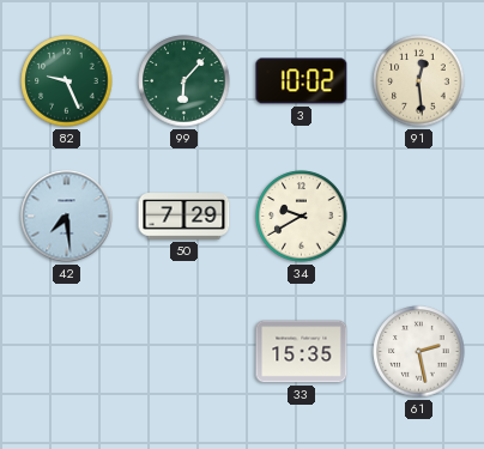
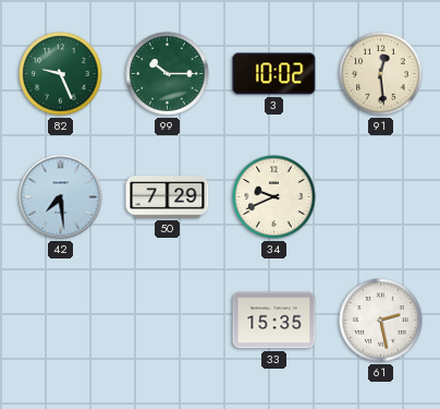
99: 6:07 -> 10:15
34: 9:40 -> 9:41
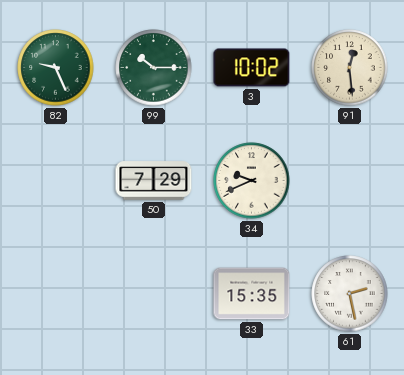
42: 7:29 -> none
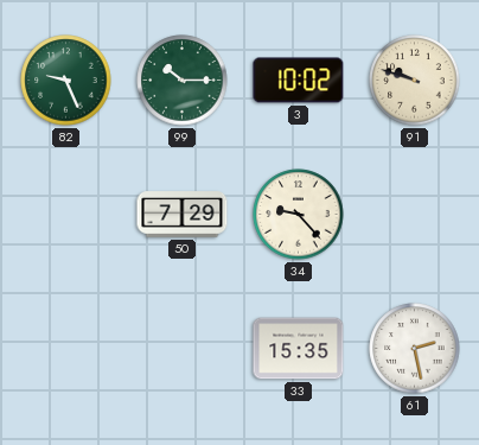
91: 12:29 -> 9:48
34: 9:41 -> 9:23
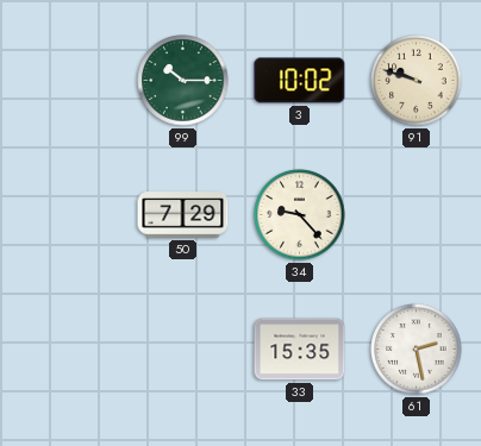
82: 9:26 -> none
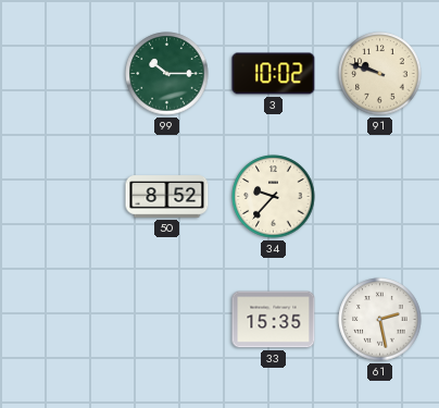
50: 7:29 -> 8:52
34: 9:23 -> 9:37
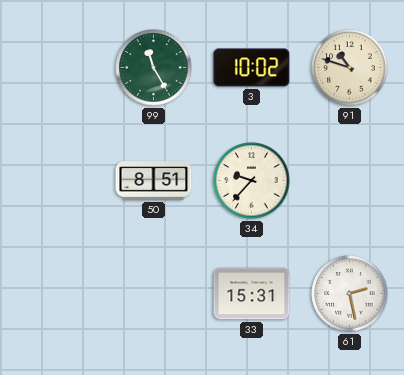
99: 10:15 -> 11:25
91: 9:48 -> 10:48
50: 8:52 -> 8:51
33: 15:35 -> 15:31
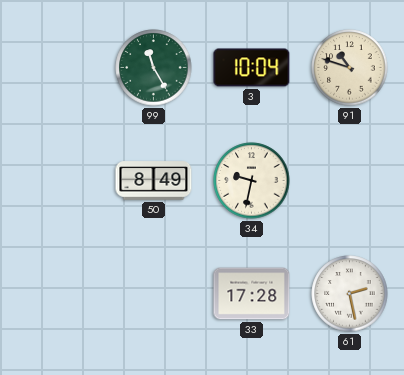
3: 10:02 -> 10:04
50: 8:51 -> 8:49
34: 9:37 -> 9:32
33: 15:31 -> 17:28
